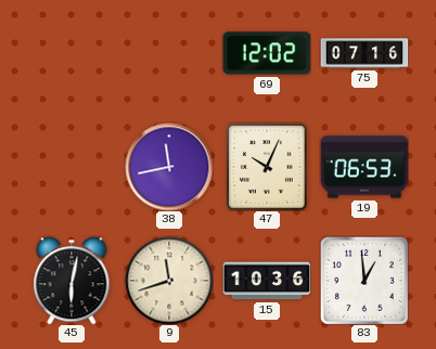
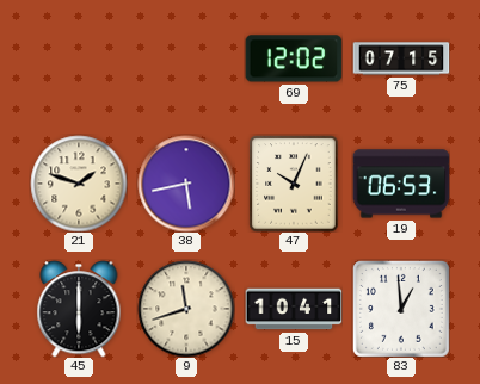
75: 07:16 -> 07:15
21: none -> 1:48
38: 11:43 -> 5:43
45: 6:02 -> 6:00
15: 10:36 -> 10:41
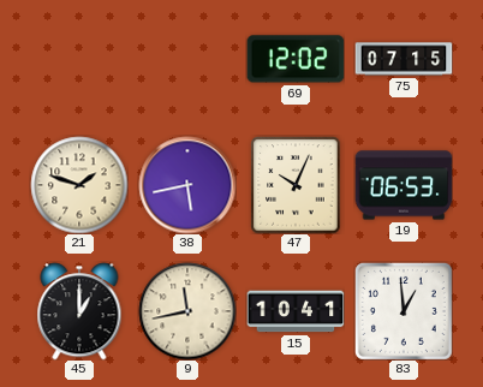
45: 6:00 -> 1:00
9: 11:42 -> 11:43
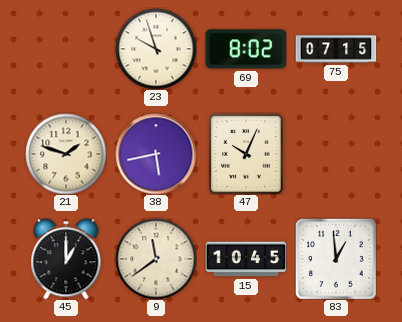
23: none -> 9:57
69: 12:02 -> 8:02
19: 06:53 -> none
9: 11:43 -> 11:39
15: 10:41 -> 10:45
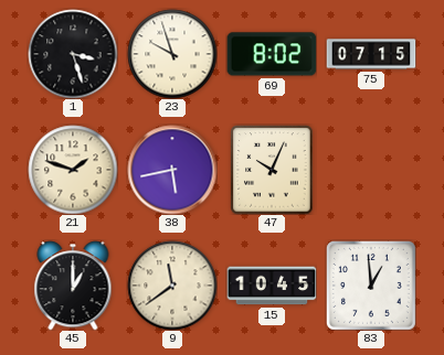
1: none -> 3:27
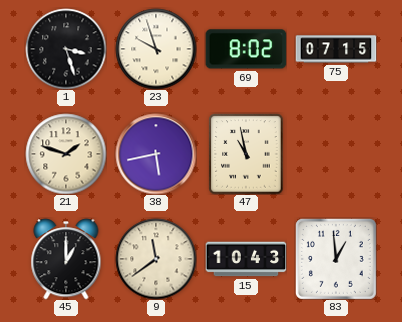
47: 10:04 -> 10:58
15: 10:45 -> 10:43
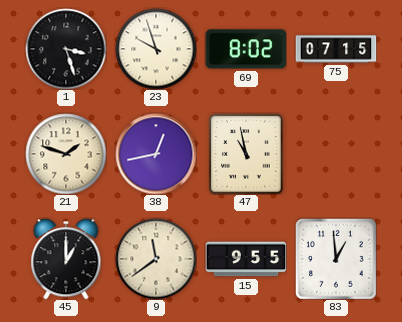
38: 5:43 -> 12:43
15: 10:43 -> 9:55
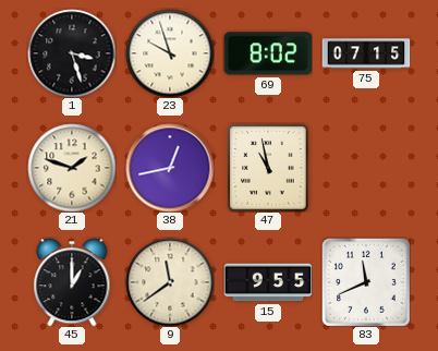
83: 12:59 -> 11:41
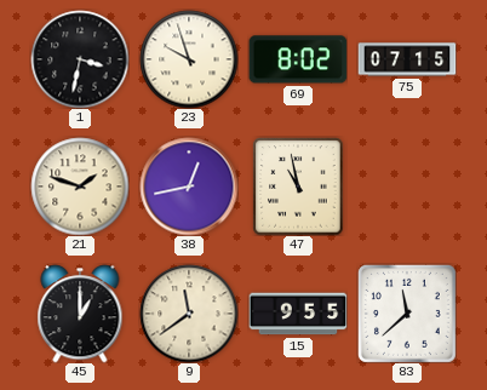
1: 3:27 -> 3:32
83: 11:41 -> 11:38
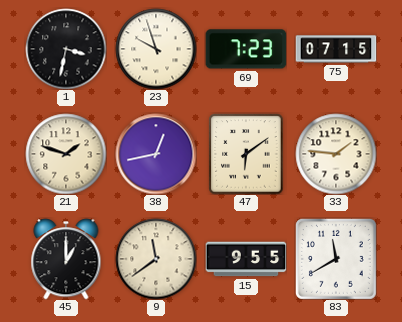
69: 8:02 -> 7:23
47: 10:58 -> 6:09
33: none -> 1:46
83: 11:38 -> 11:40
